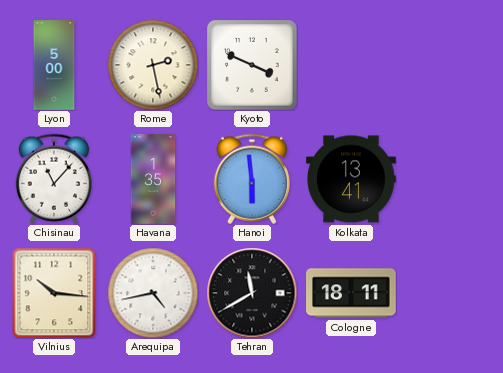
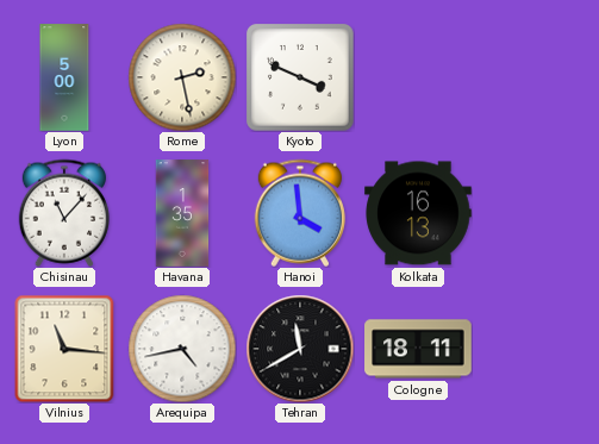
Hanoi: 5:59 -> 3:59
Kolkata: 13:41 -> 16:13
Vilnius: 10:16 -> 11:16
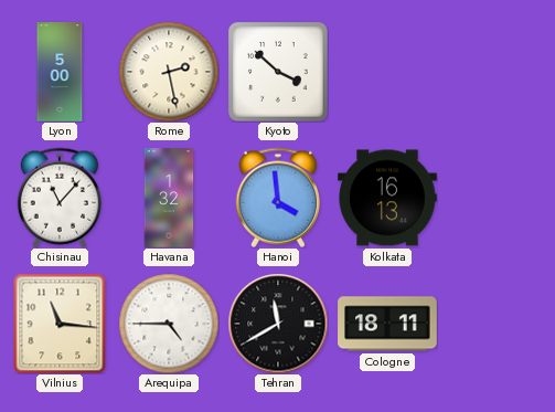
Kyoto: 3:49 -> 3:52
Havana: 1:35 -> 1:32
Arequipa: 4:43 -> 4:45
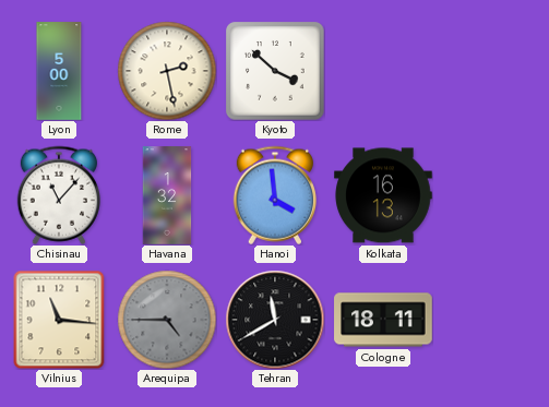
Arequipa dial: white -> grey
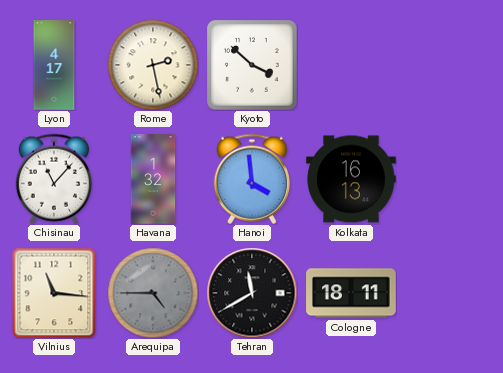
Lyon: 5:00 -> 4:17
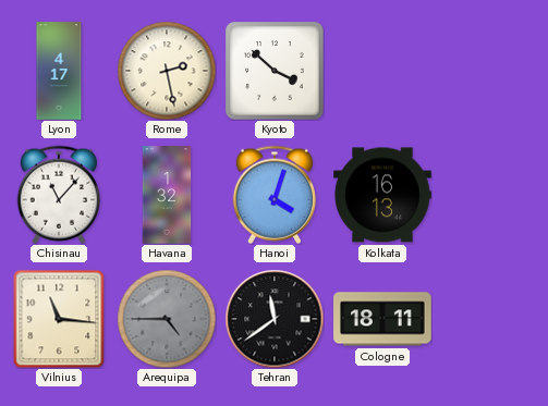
Hanoi: 3:59 -> 4:03
Tehran: 11:40 -> 11:39
